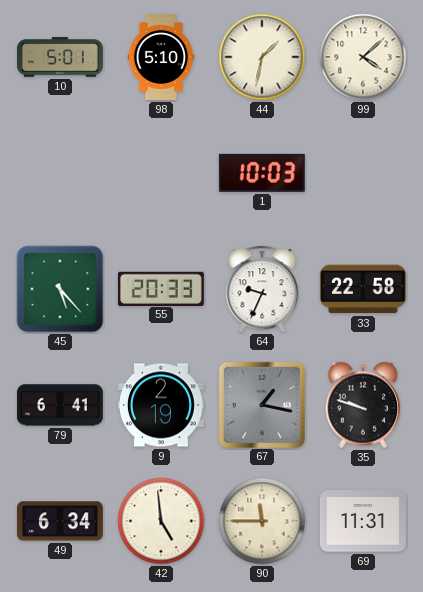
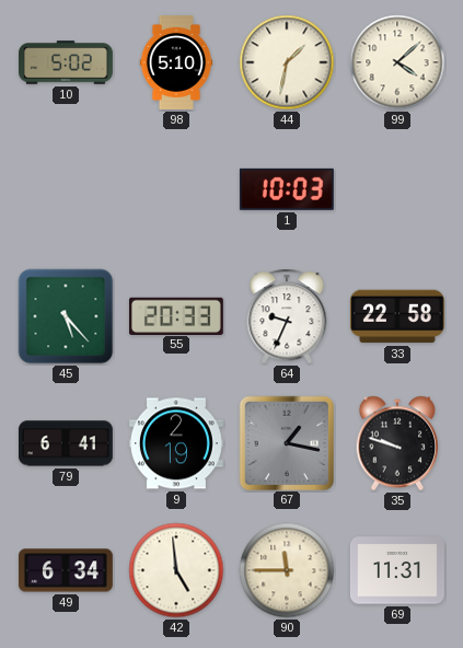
10: 5:01 -> 5:02
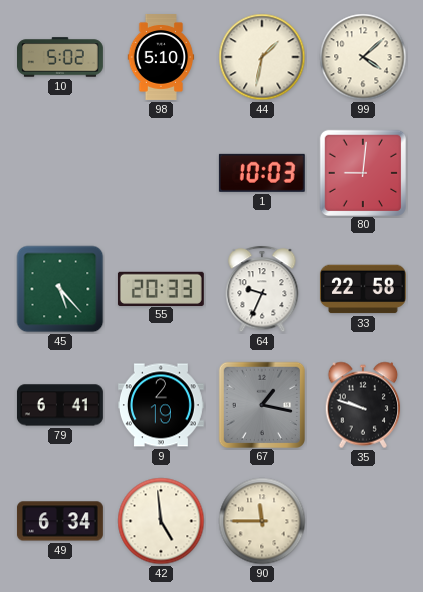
80: none -> 9:01
69: 11:31 -> none
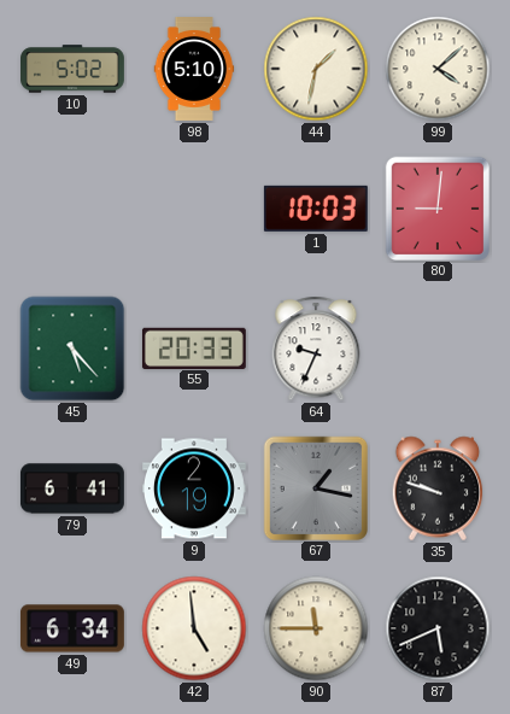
33: 22:58 -> none
87: none -> 5:41
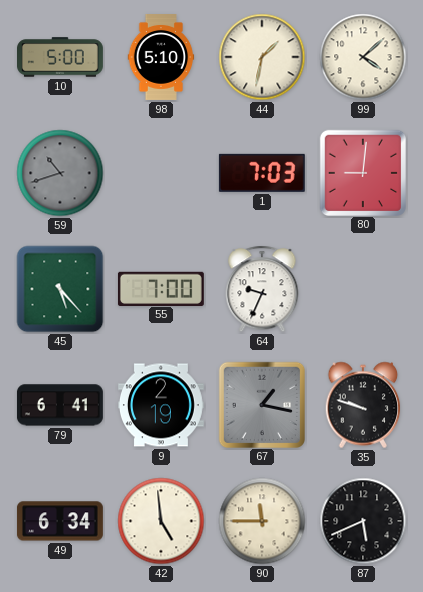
10: 5:02 -> 5:00
59: none -> 10:42
1: 10:03 -> 7:03
55: 20:33 -> 7:00
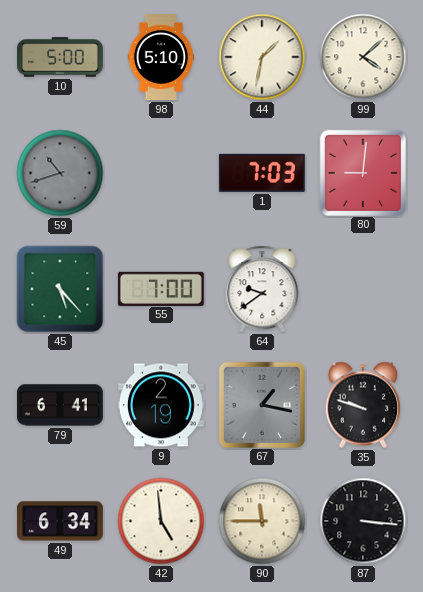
64: 9:34 -> 9:39
87: 5:41 -> 3:16
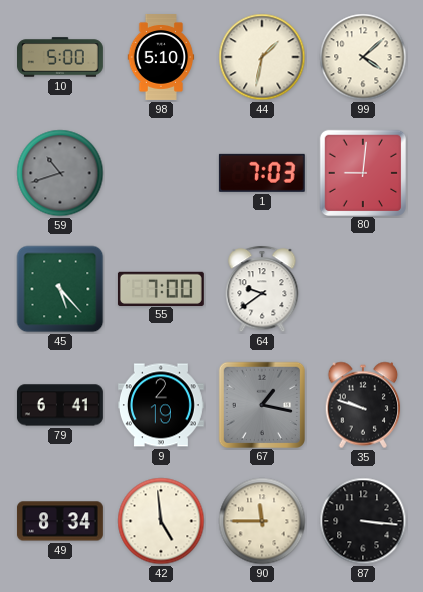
49: 6:34 -> 8:34
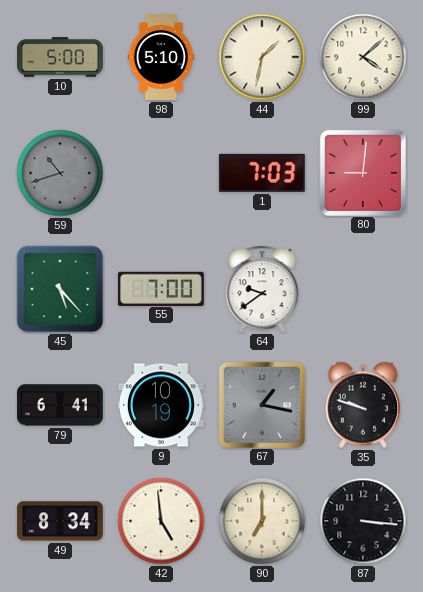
9: 2:19 -> 10:19
90: 11:45 -> 7:00
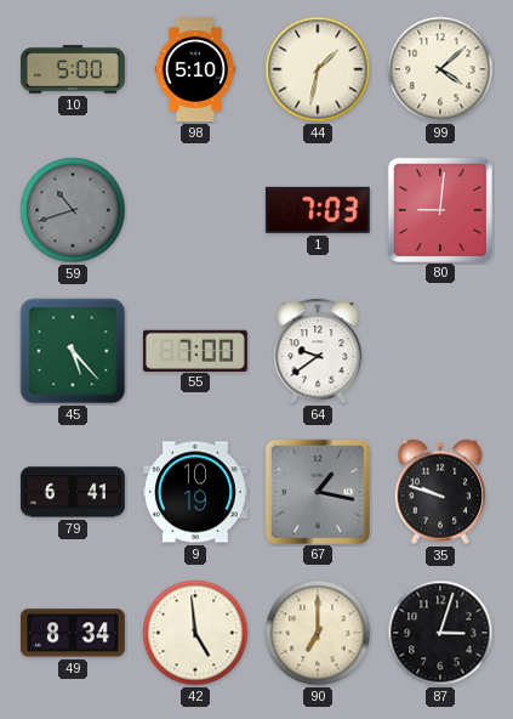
87: 3:16 -> 3:03
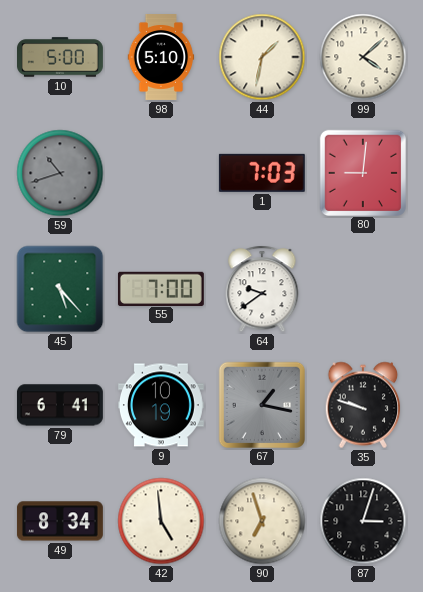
90: 7:00 -> 6:57
